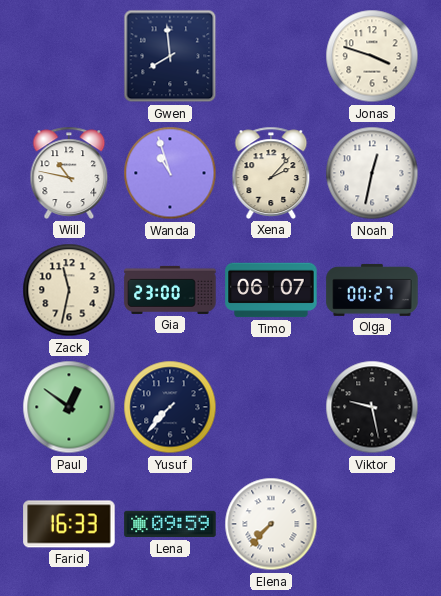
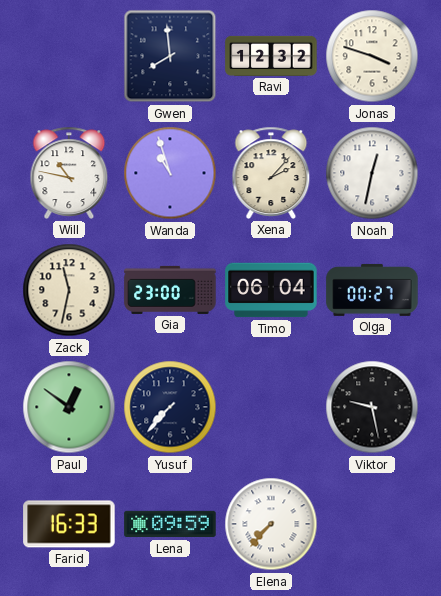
Ravi: none -> 12:32
Timo: 06:07 -> 06:04
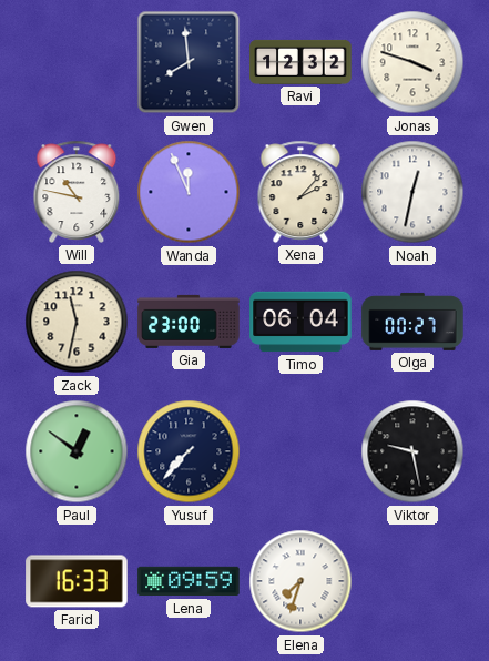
Wanda: 10:57 -> 11:56
Elena: 7:37 -> 7:33
